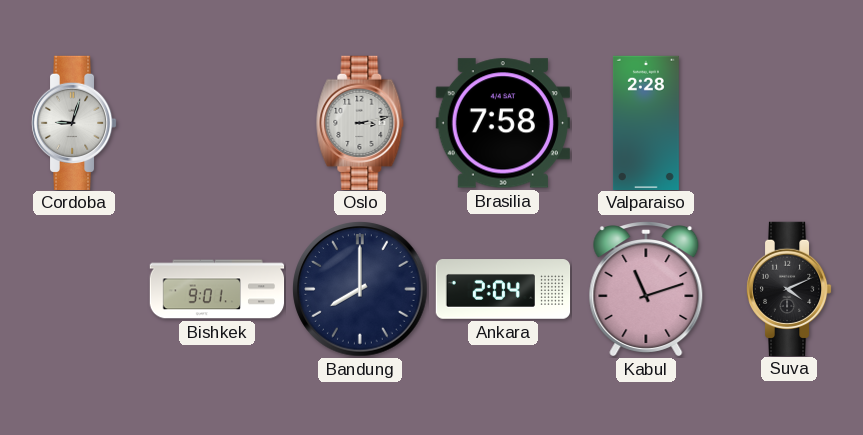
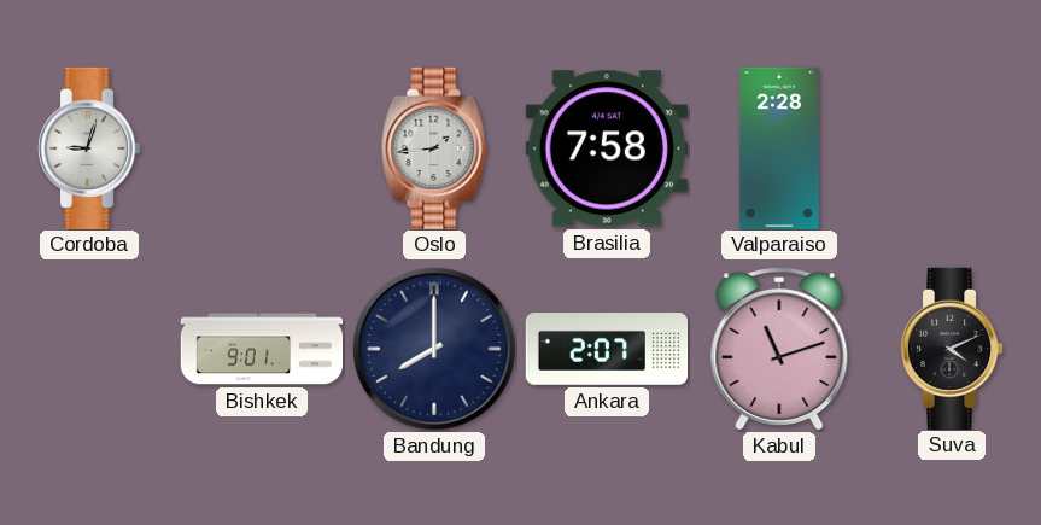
Oslo: 3:13 -> 1:44
Ankara: 2:04 -> 2:07
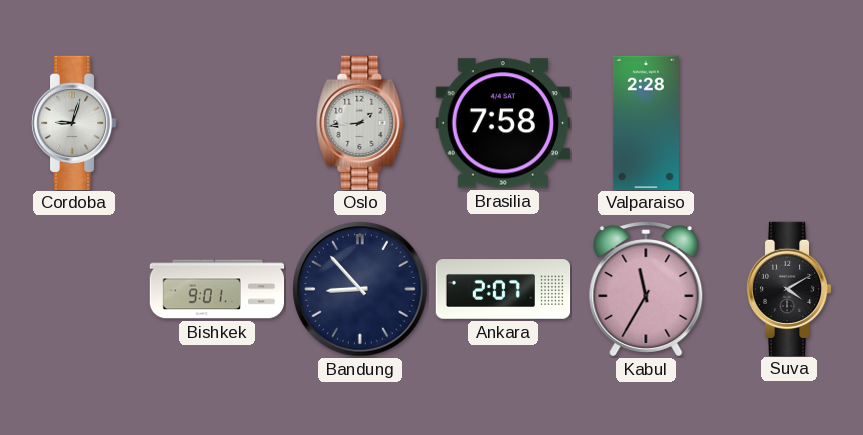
Bandung: 8:00 -> 8:53
Kabul: 11:12 -> 11:35
Suva: 4:11 -> 4:10
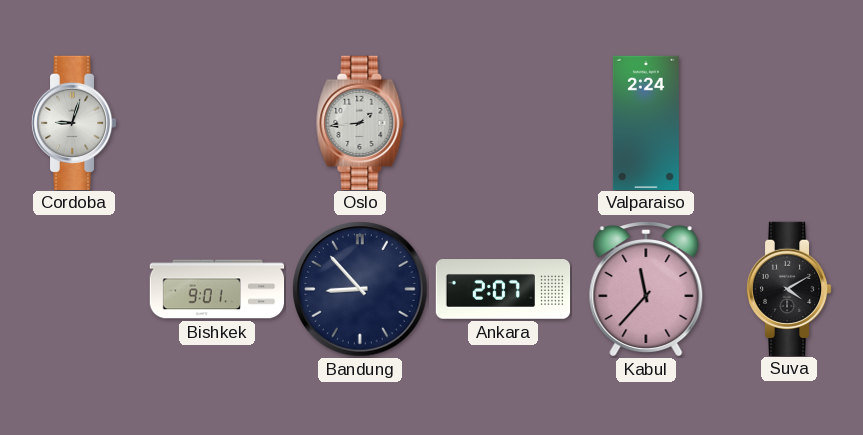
Brasilia: 7:58 -> none
Valparaiso: 2:28 -> 2:24
Kabul: 11:35 -> 11:37
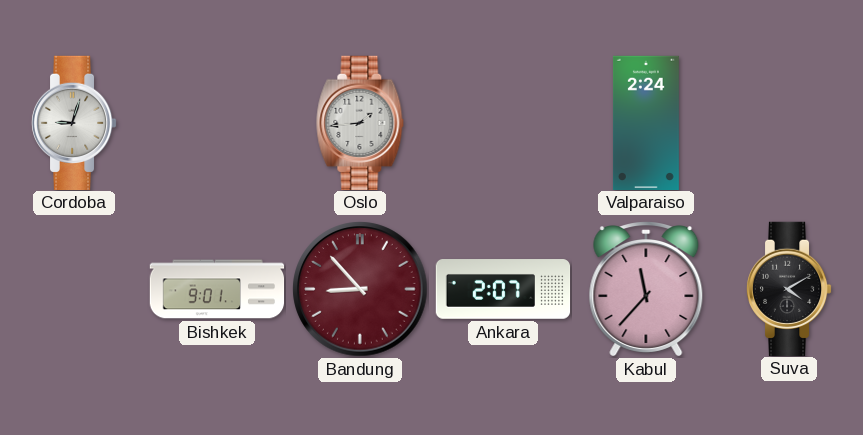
Bandung dial: navy -> burgundy
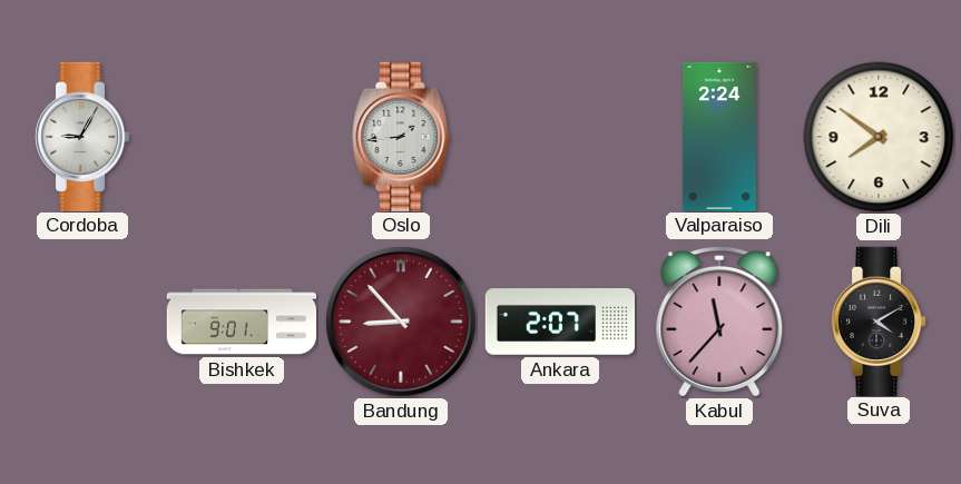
Cordoba: 9:03 -> 9:05
Dili: none -> 7:51
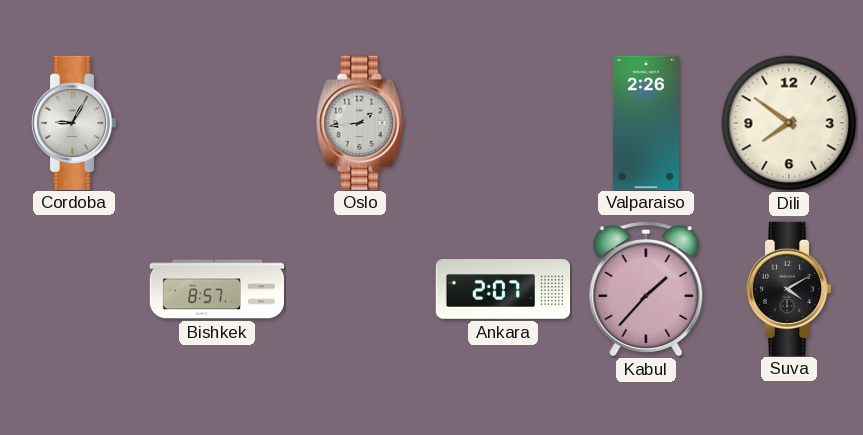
Valparaiso: 2:24 -> 2:26
Bishkek: 9:01 -> 8:57
Bandung: 8:53 -> none
Kabul: 11:37 -> 1:37
